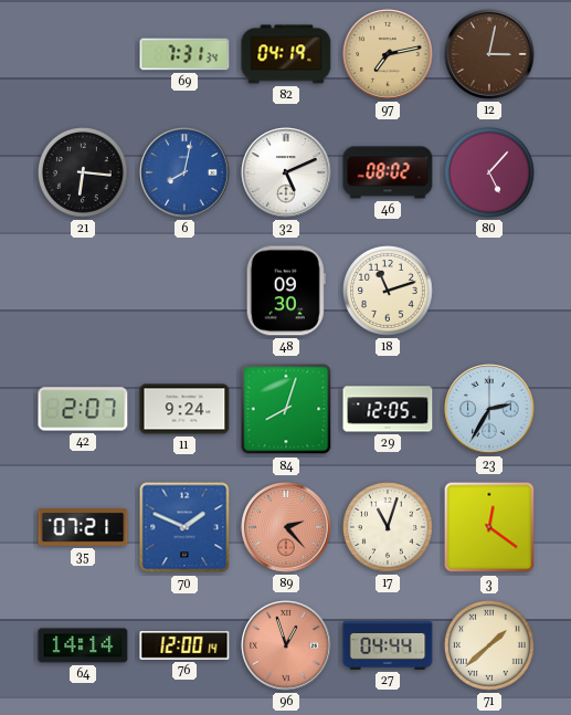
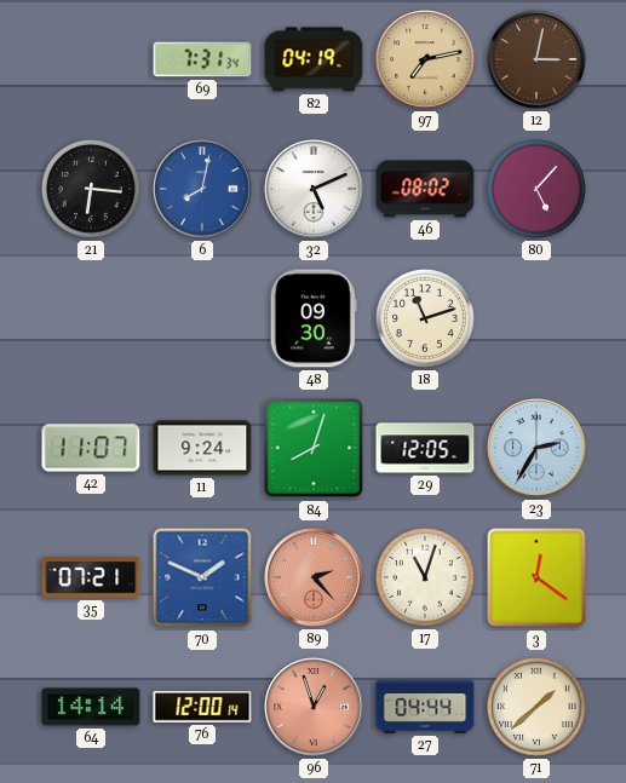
42: 2:07 -> 11:07
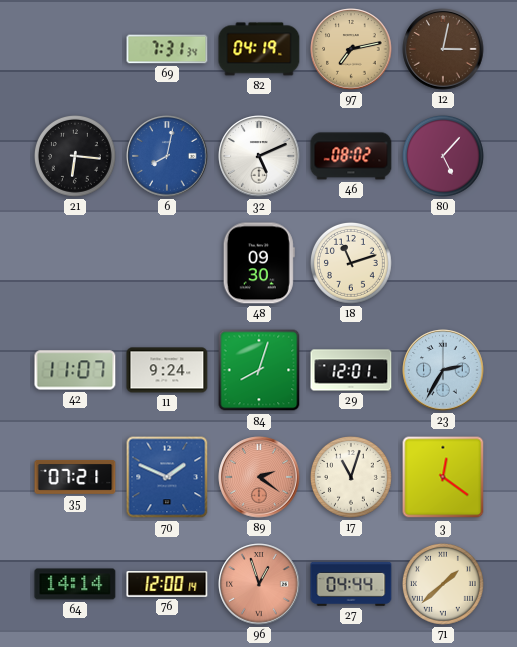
29: 12:05 -> 12:01
89: 2:23 -> 2:21
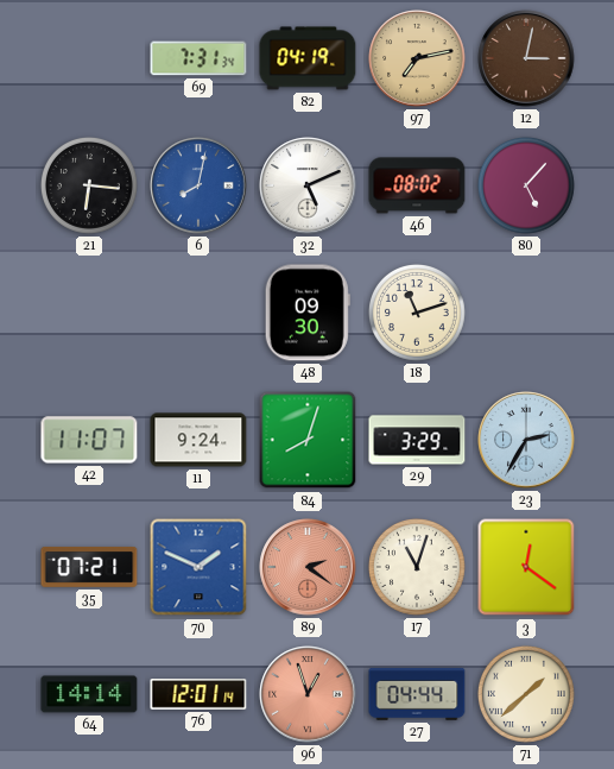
29: 12:01 -> 3:29
76: 12:00 -> 12:01
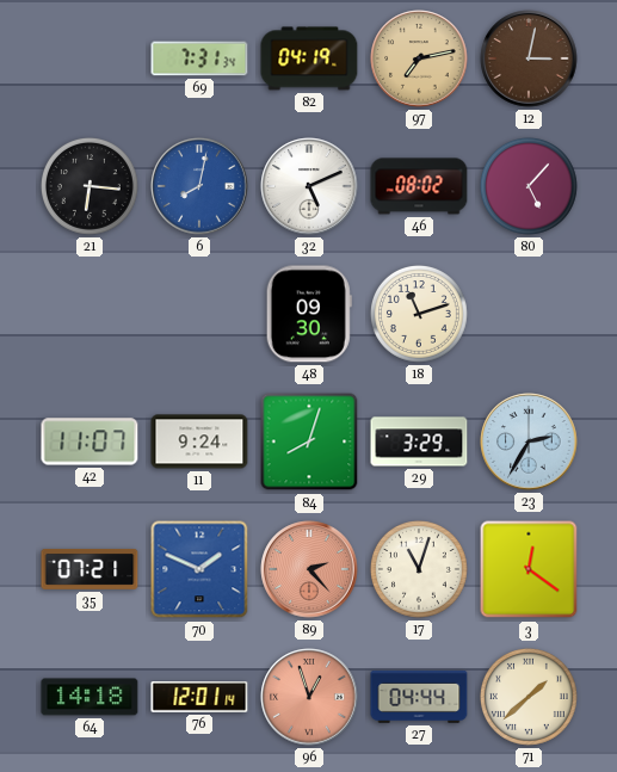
89: 2:21 -> 2:23
64: 14:14 -> 14:18
